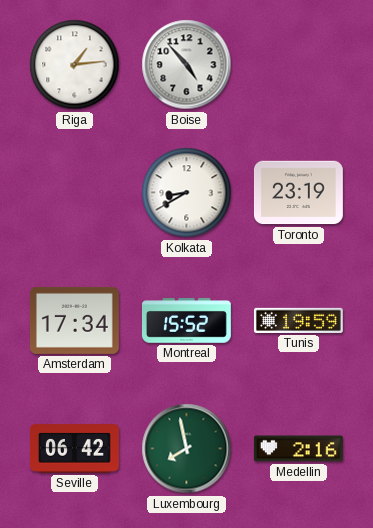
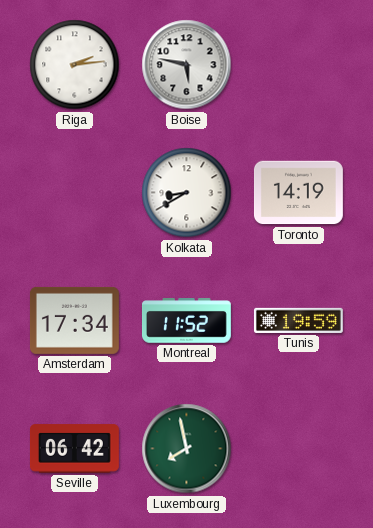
Riga: 1:14 -> 2:14
Boise: 4:53 -> 5:47
Toronto: 23:19 -> 14:19
Montreal: 15:52 -> 11:52
Medellin: 2:16 -> none
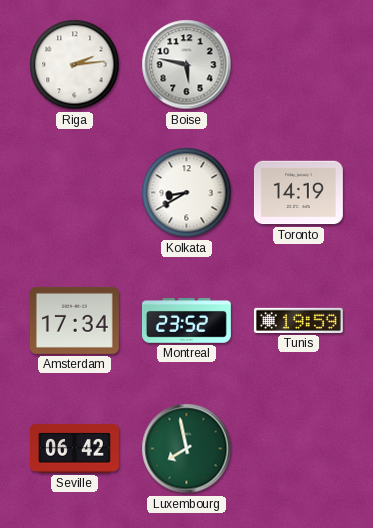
Montreal: 11:52 -> 23:52
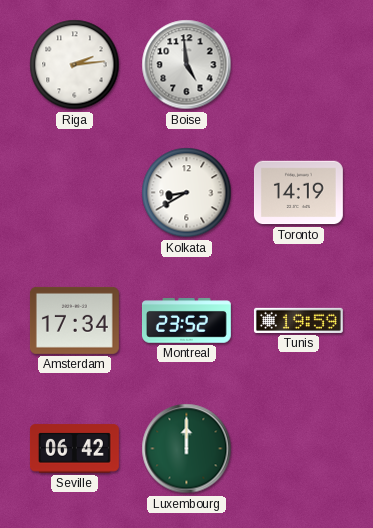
Boise: 5:47 -> 4:59
Luxembourg: 7:58 -> 12:00
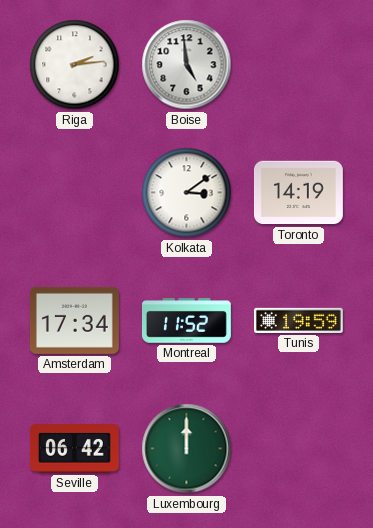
Kolkata: 8:40 -> 3:09
Montreal: 23:52 -> 11:52
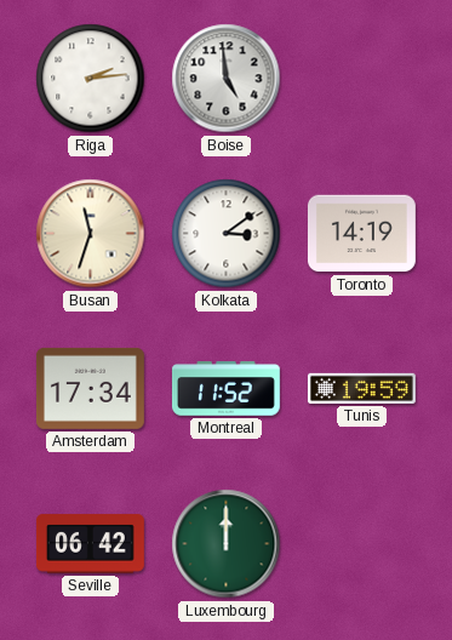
Busan: none -> 11:33
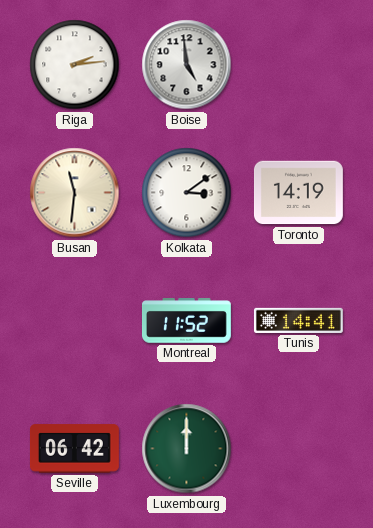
Busan: 11:33 -> 11:31
Amsterdam: 17:34 -> none
Tunis: 19:59 -> 14:41
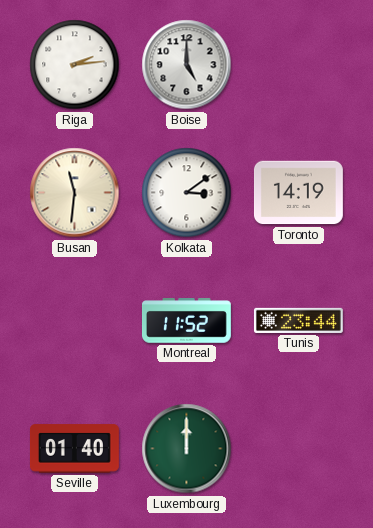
Boise: 4:59 -> 5:00
Tunis: 14:41 -> 23:44
Seville: 06:42 -> 01:40
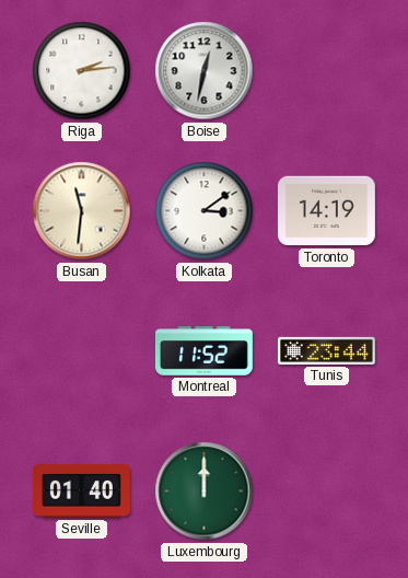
Boise: 5:00 -> 12:32
